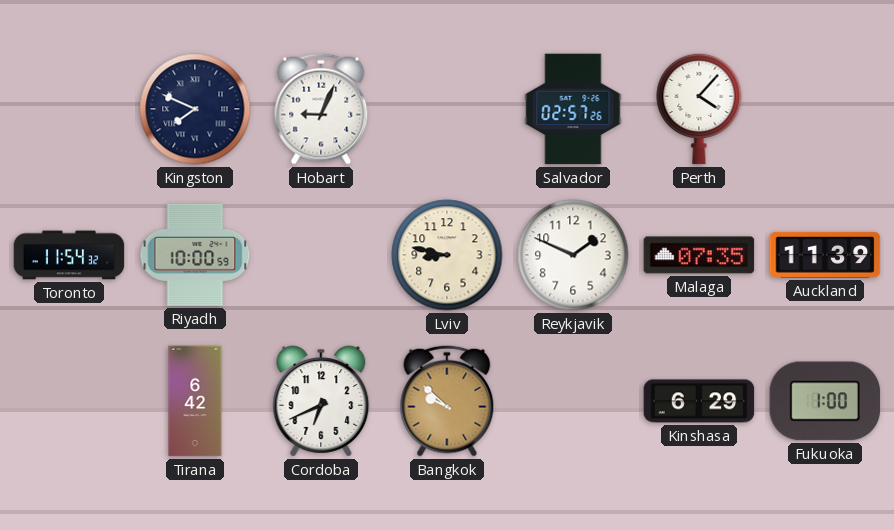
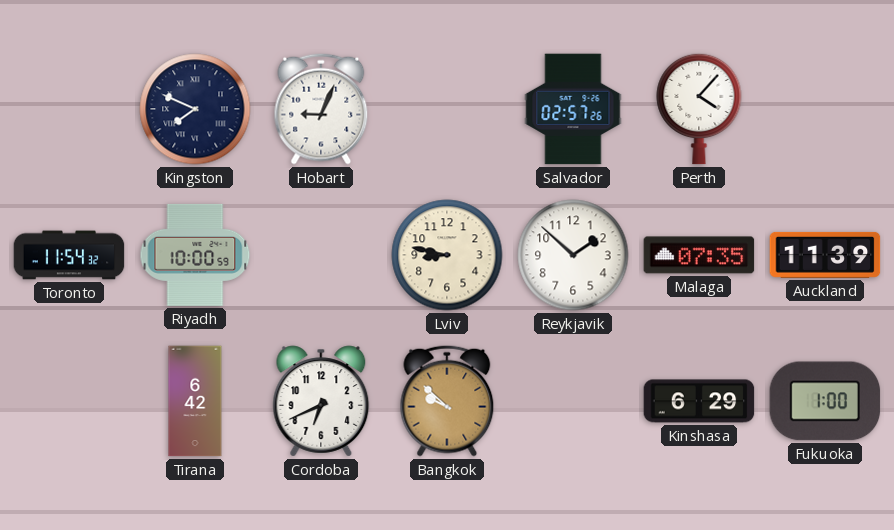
Reykjavik: 1:49 -> 1:52
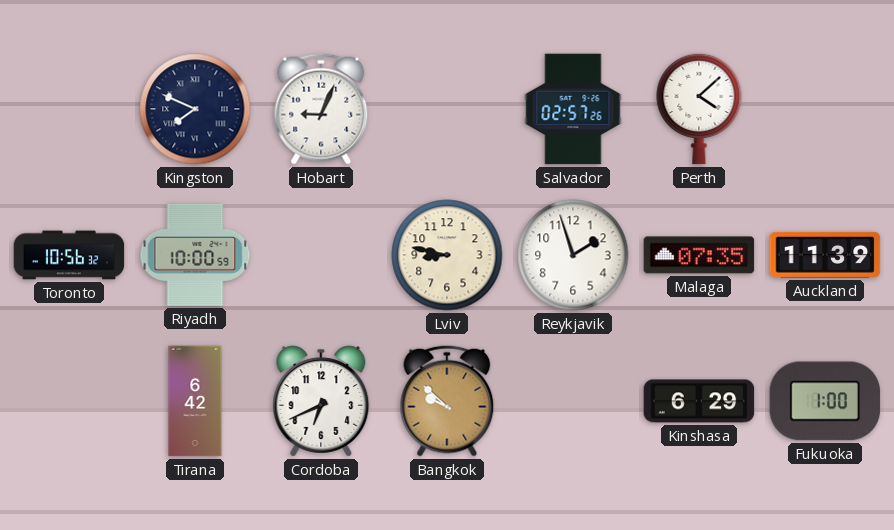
Perth: 4:07 -> 4:08
Toronto: 11:54 -> 10:56
Reykjavik: 1:52 -> 1:57
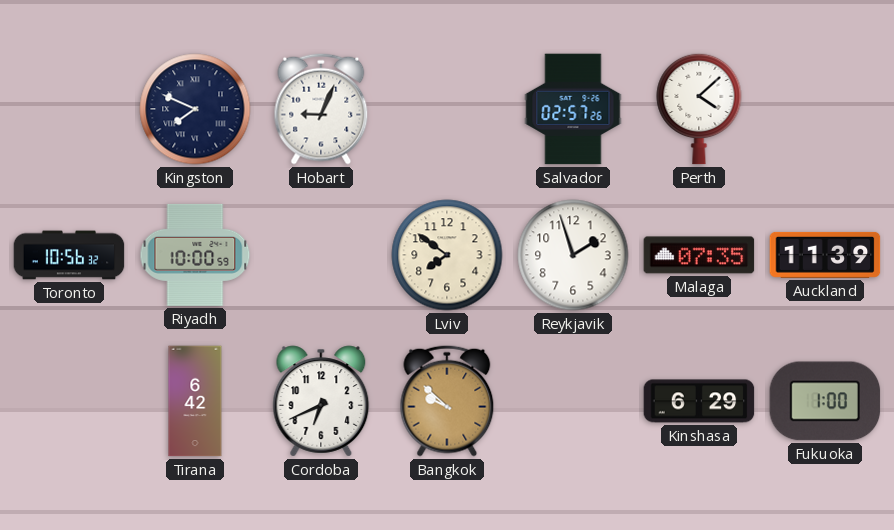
Lviv: 8:47 -> 7:51
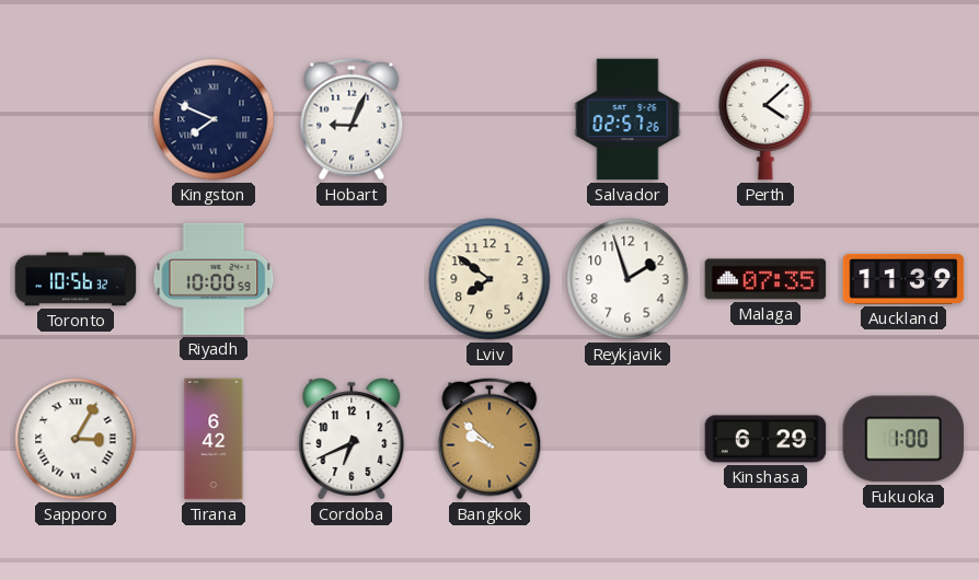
Sapporo: none -> 3:05
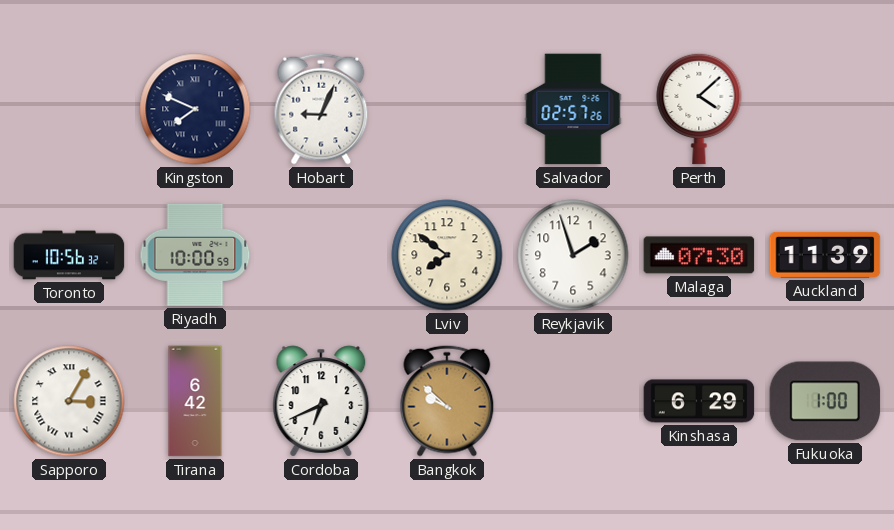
Malaga: 07:35 -> 07:30
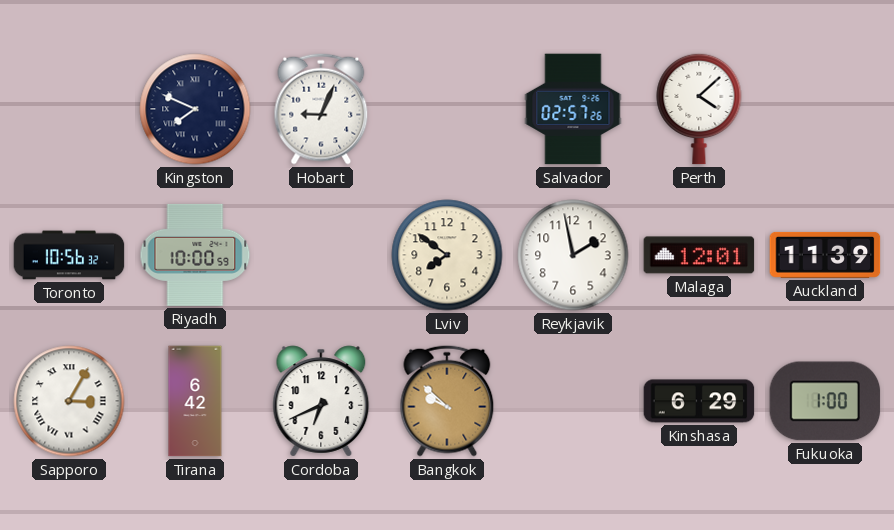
Reykjavik: 1:57 -> 1:58
Malaga: 07:30 -> 12:01
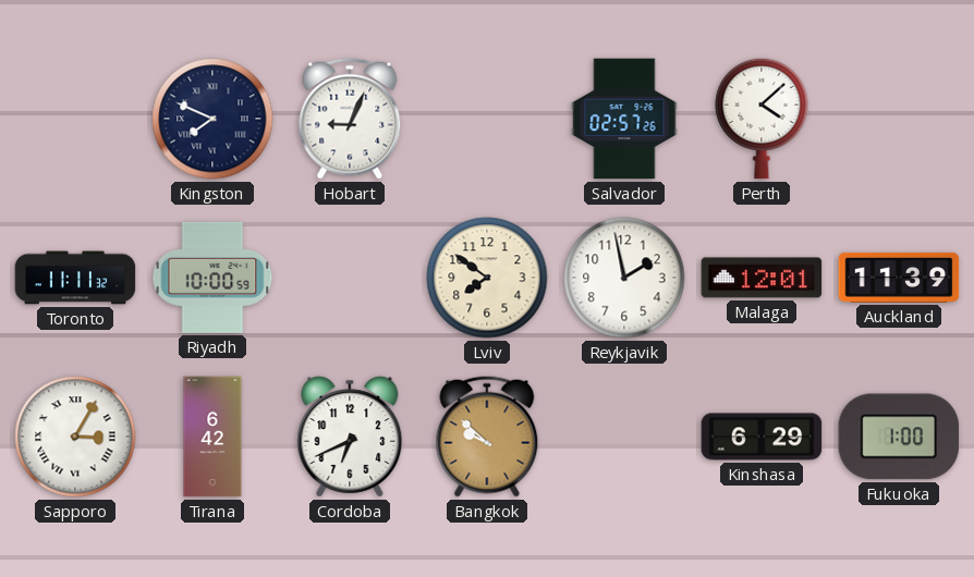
Toronto: 10:56 -> 11:11
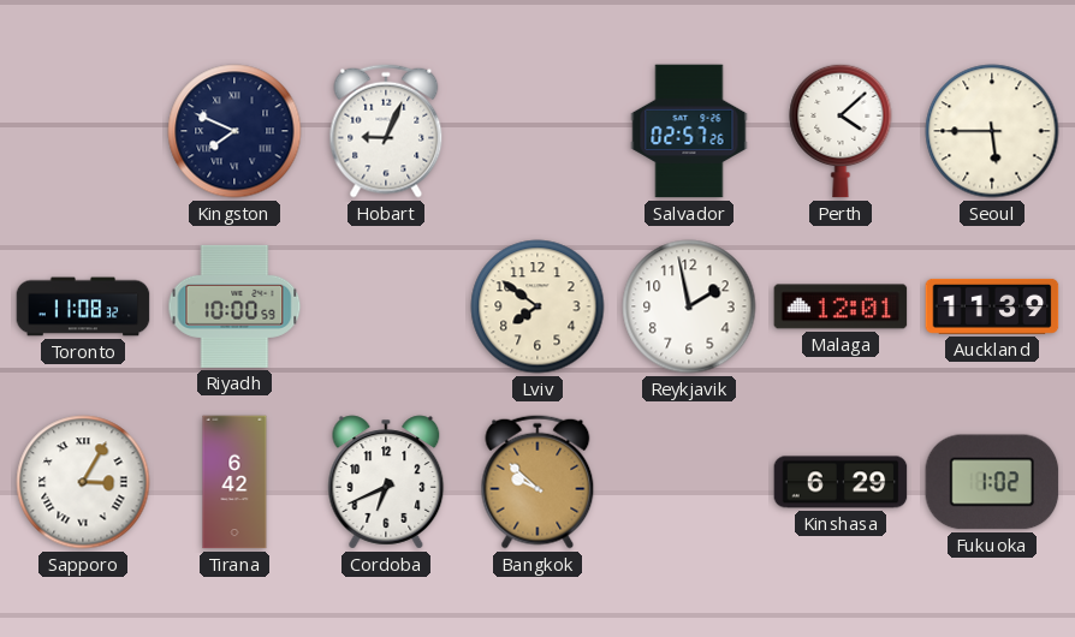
Seoul: none -> 5:45
Toronto: 11:11 -> 11:08
Fukuoka: 1:00 -> 1:02
